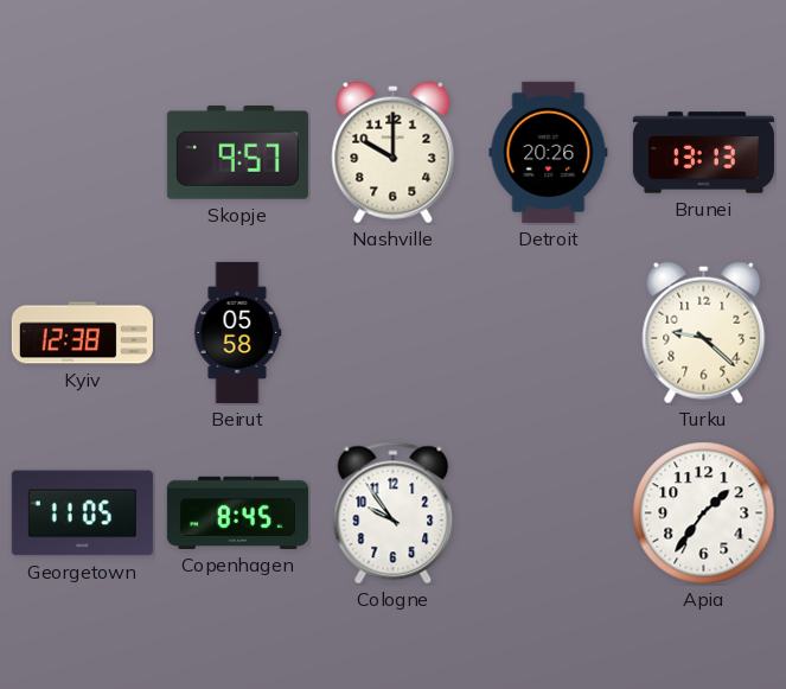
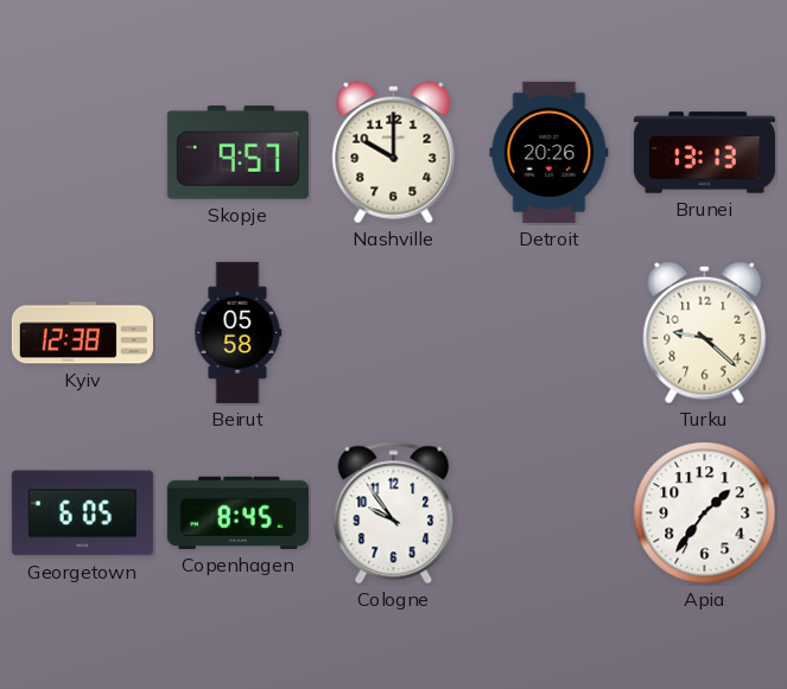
Georgetown: 11:05 -> 6:05
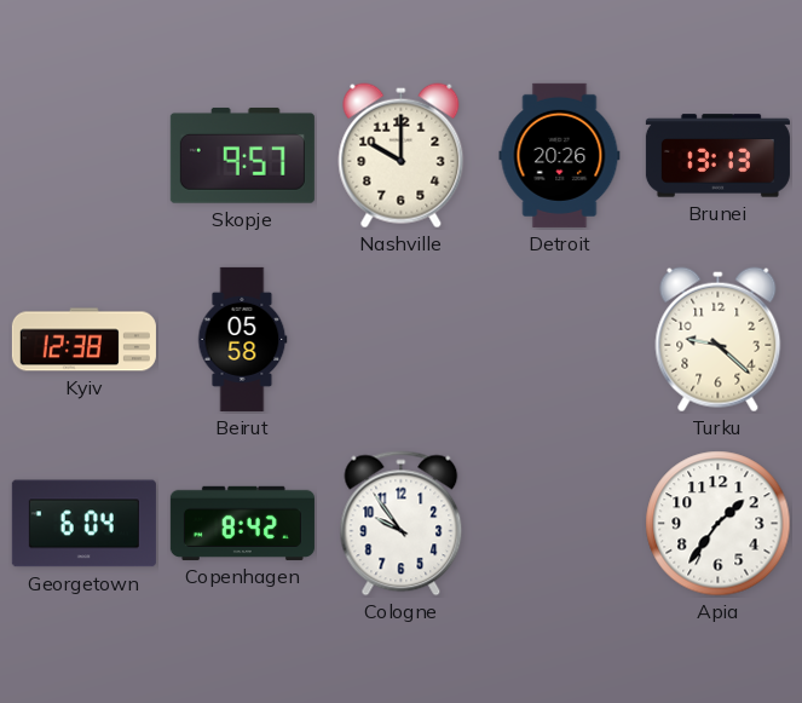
Georgetown: 6:05 -> 6:04
Copenhagen: 8:45 -> 8:42
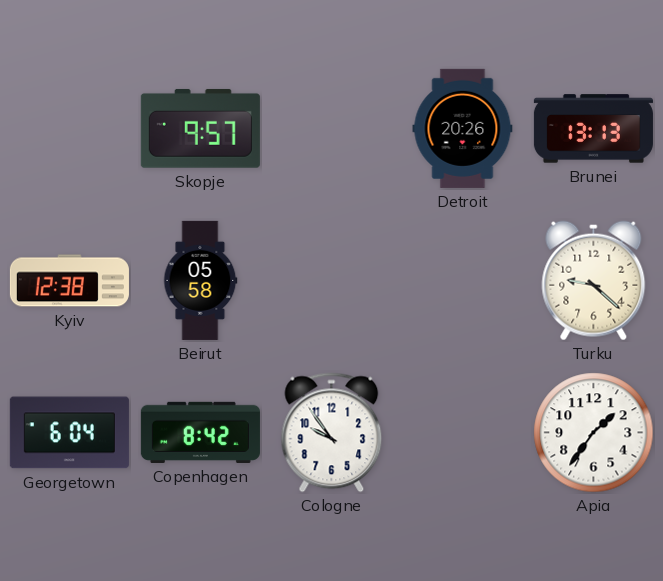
Nashville: 10:00 -> none
